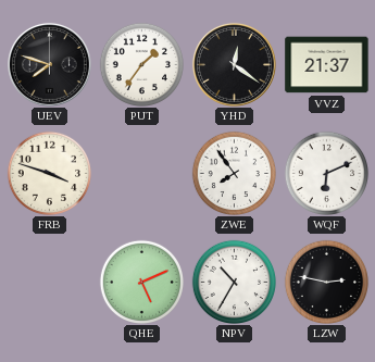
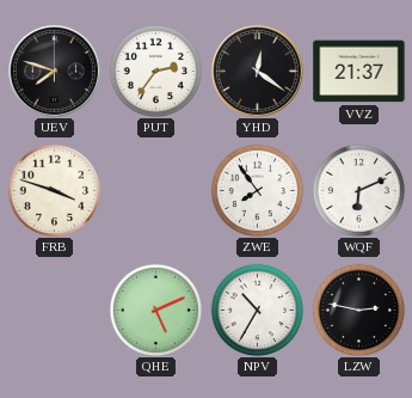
PUT: 1:36 -> 2:36
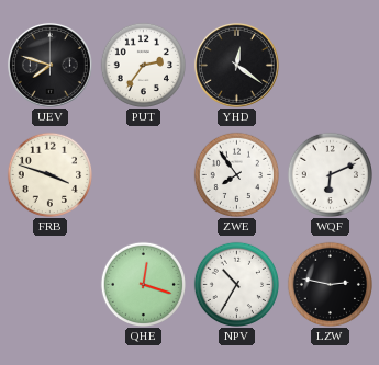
VVZ: 21:37 -> none
QHE: 5:11 -> 12:18
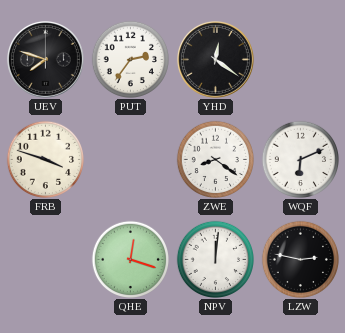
ZWE: 7:54 -> 8:21
NPV: 10:35 -> 12:01
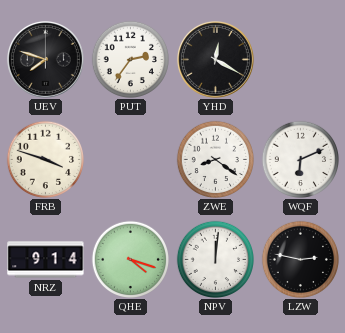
YHD: 12:21 -> 12:20
NRZ: none -> 9:14
QHE: 12:18 -> 4:18
